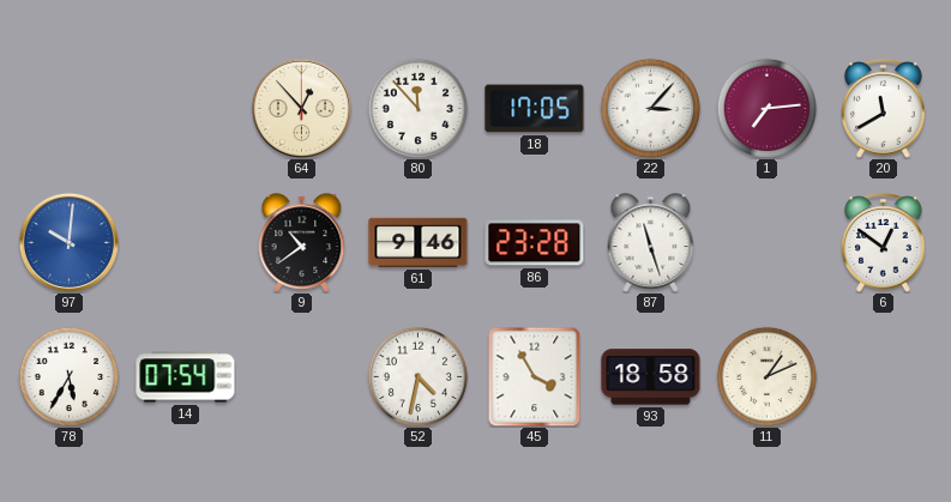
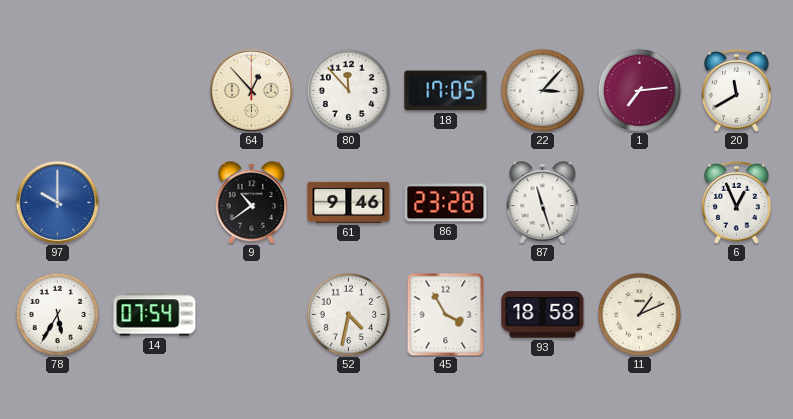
97: 10:01 -> 10:00
6: 12:51 -> 12:56
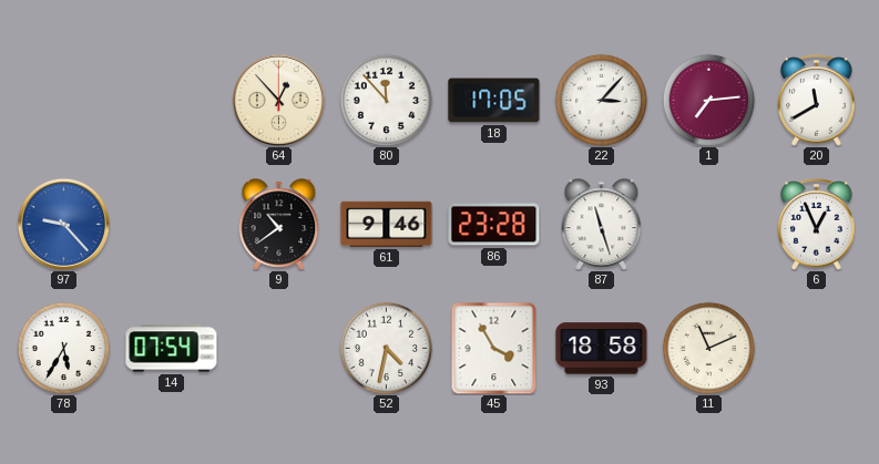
97: 10:00 -> 9:23
11: 1:11 -> 11:11
